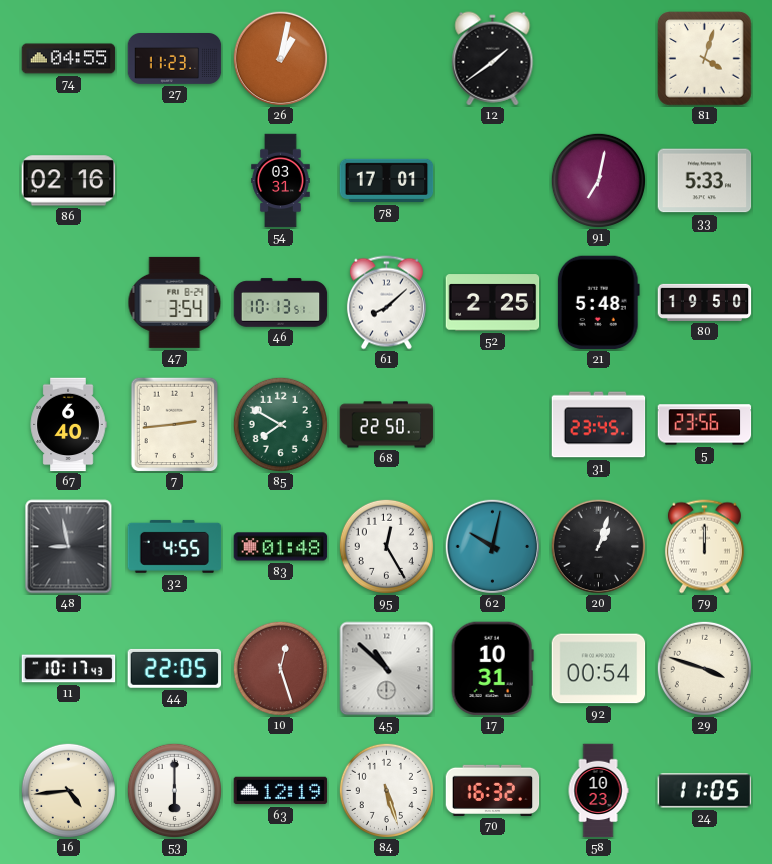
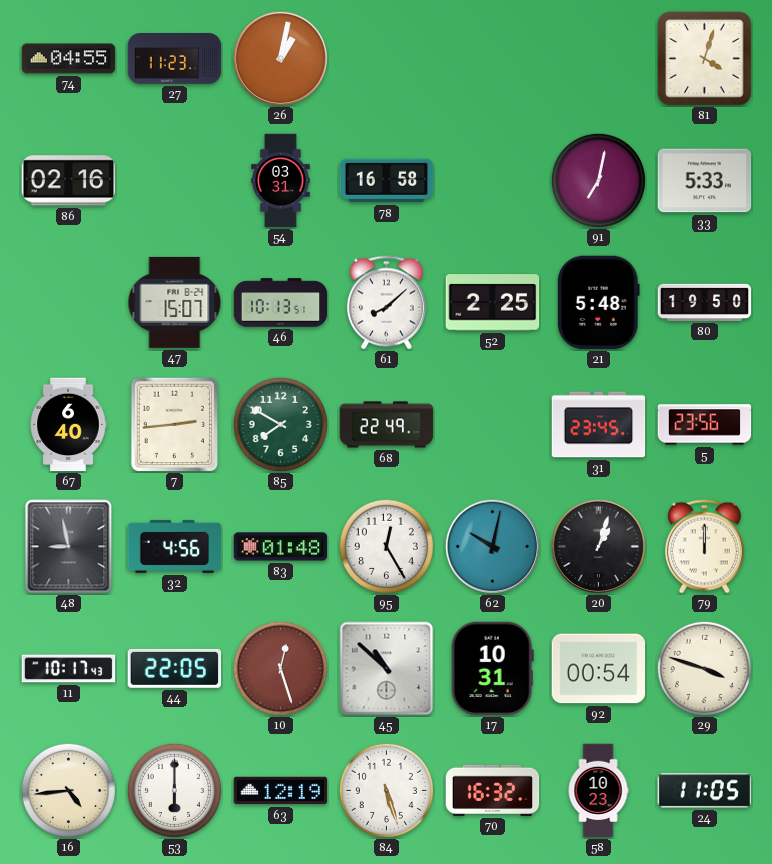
12: 1:39 -> none
78: 17:01 -> 16:58
47: 3:54 -> 15:07
68: 22:50 -> 22:49
32: 4:55 -> 4:56
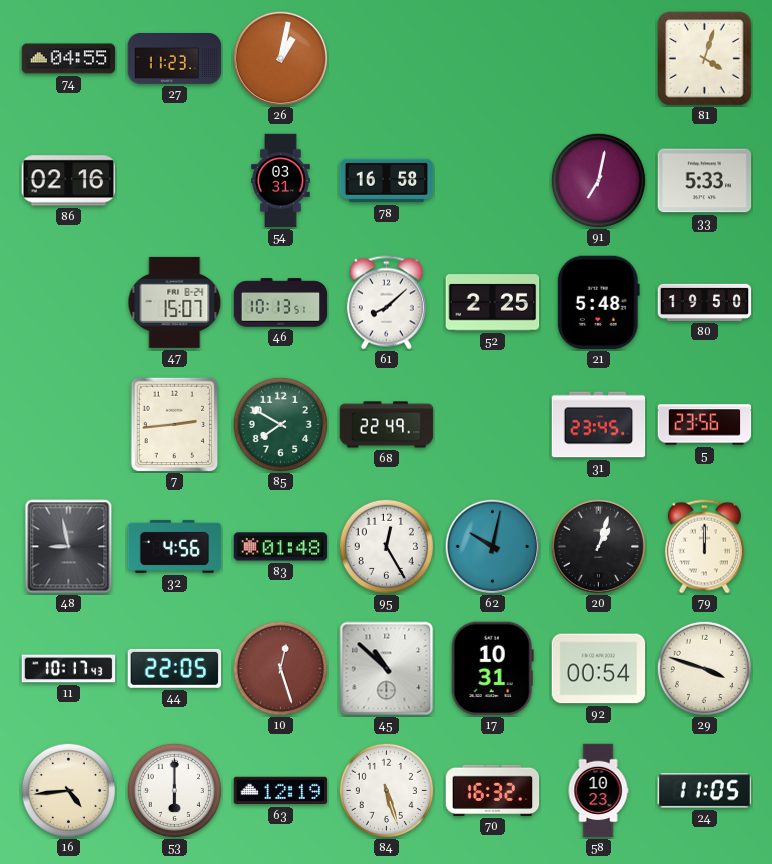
67: 6:40 -> none
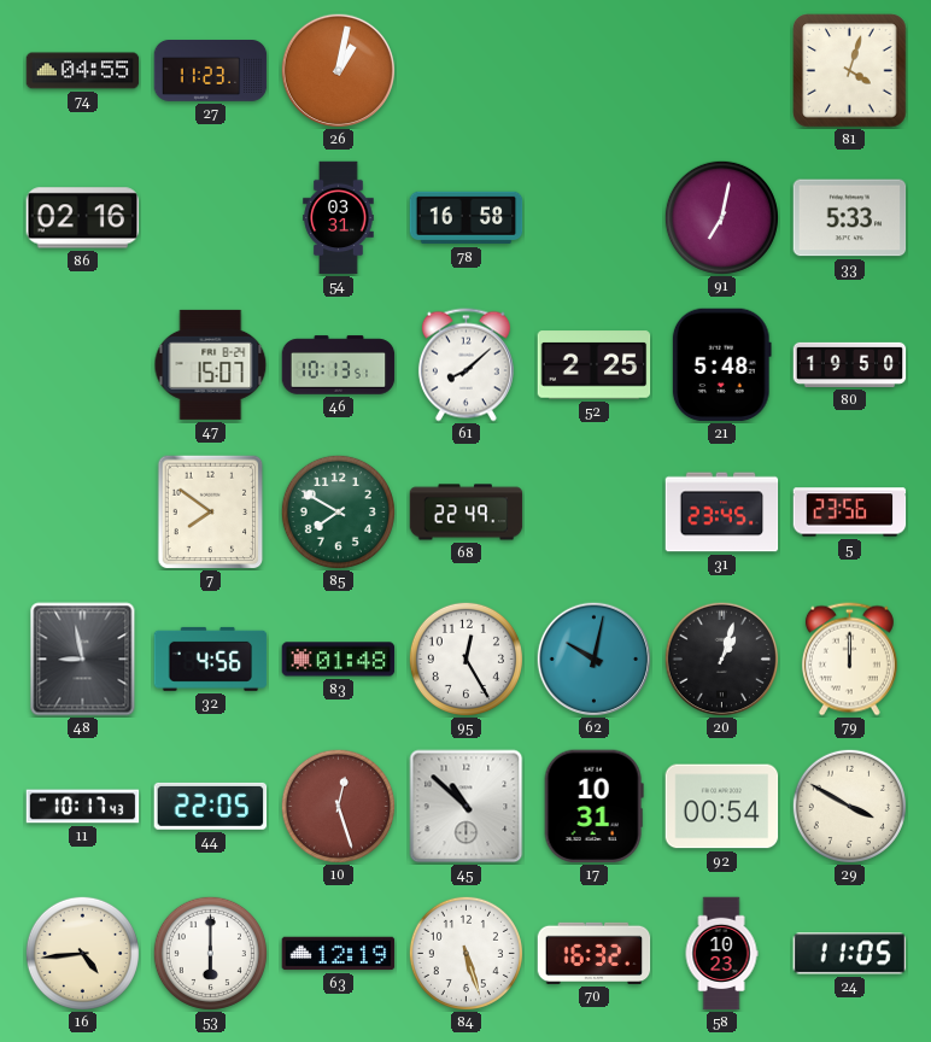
7: 2:44 -> 7:51
29: 3:48 -> 3:50
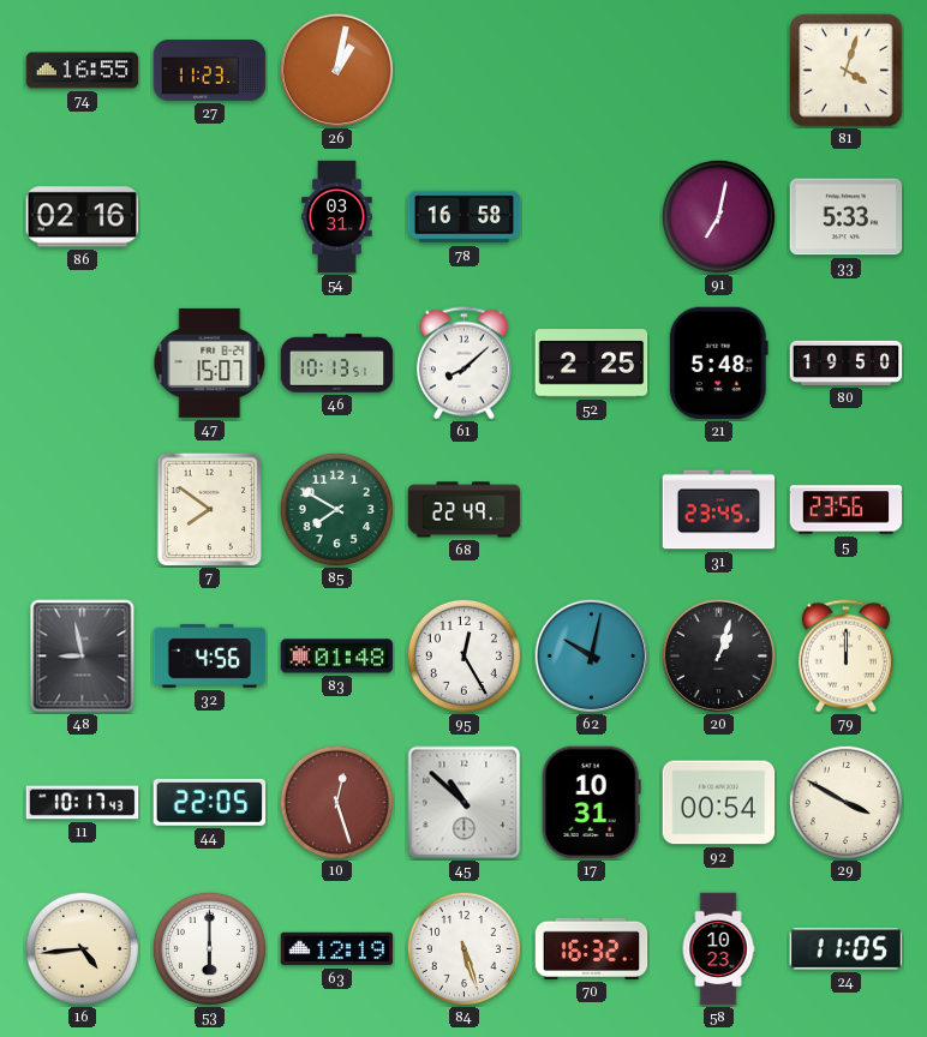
74: 04:55 -> 16:55
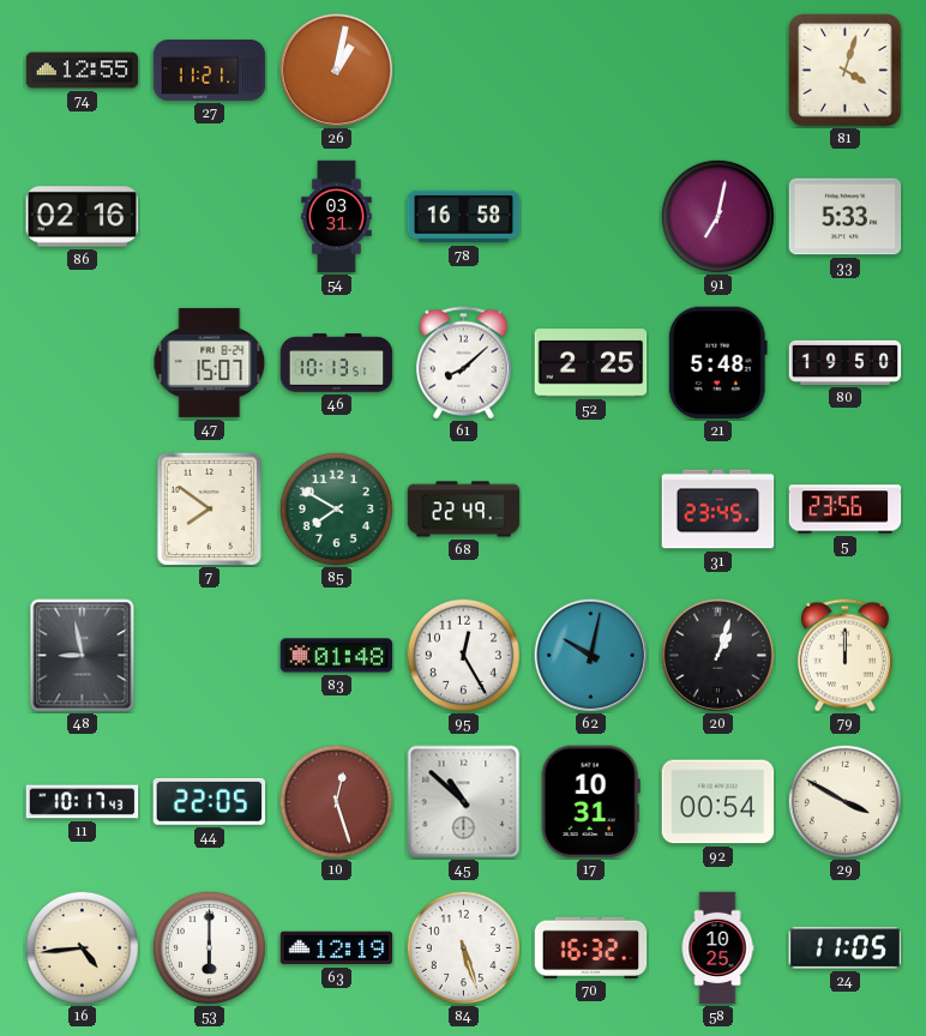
74: 16:55 -> 12:55
27: 11:23 -> 11:21
32: 4:56 -> none
58: 10:23 -> 10:25
